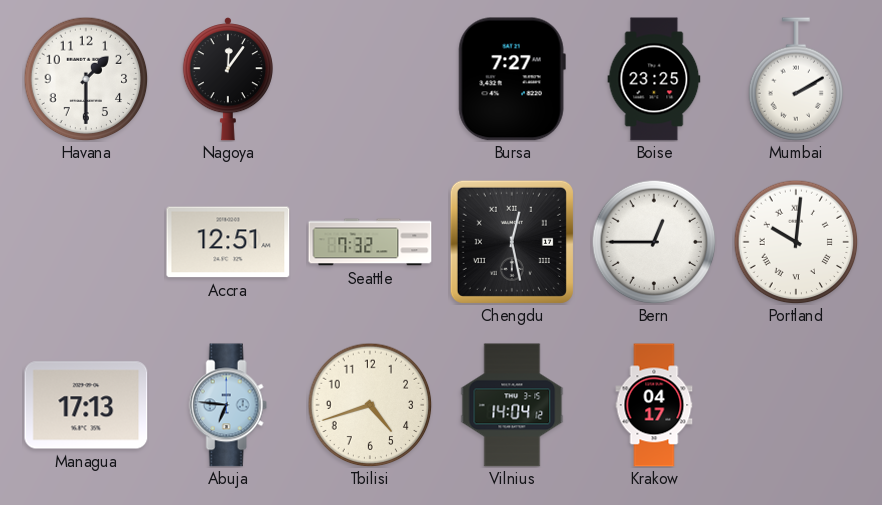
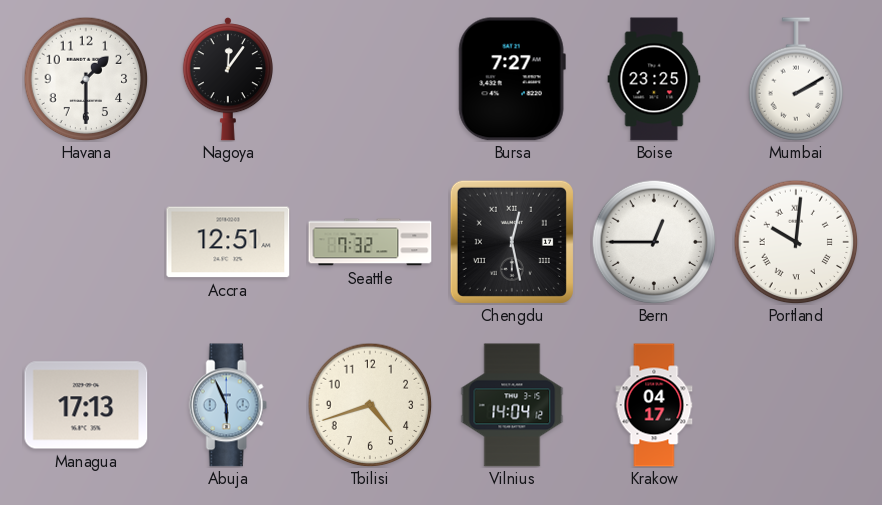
Abuja: 6:46 -> 5:56
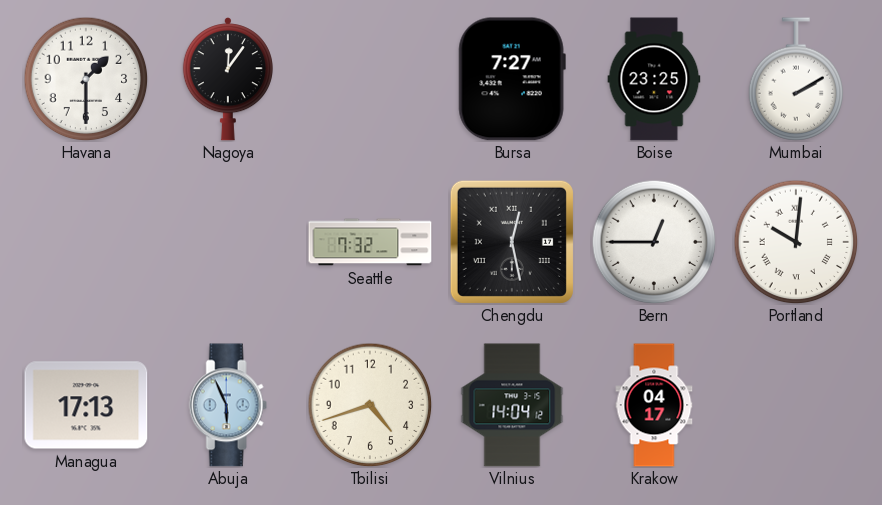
Accra: 12:51 -> none
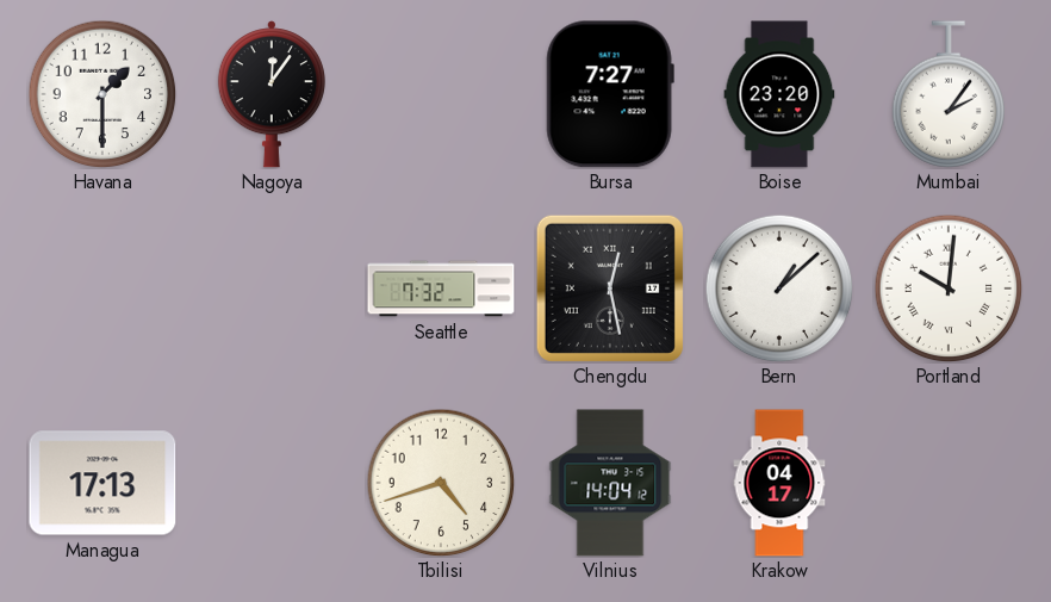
Boise: 23:25 -> 23:20
Mumbai: 2:10 -> 2:06
Bern: 12:45 -> 1:08
Abuja: 5:56 -> none
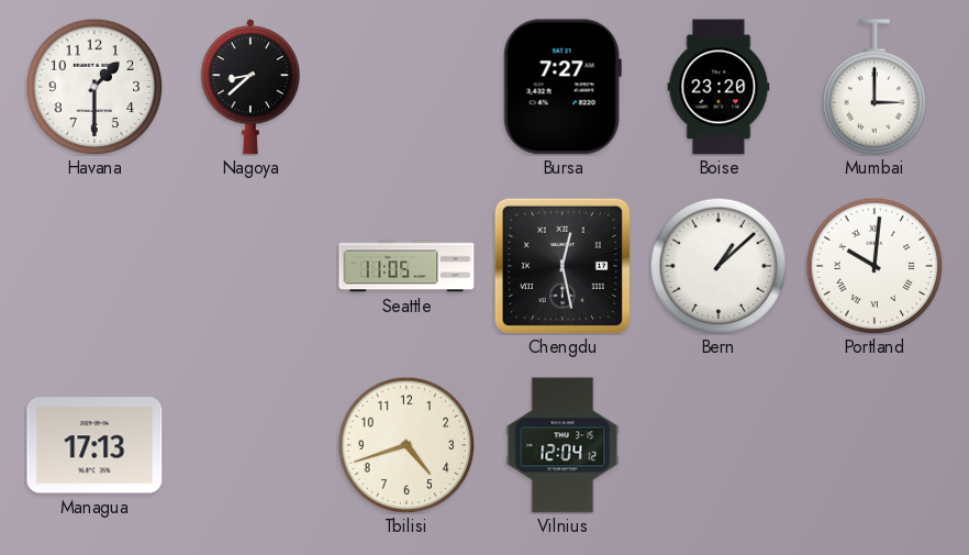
Nagoya: 12:06 -> 8:38
Mumbai: 2:06 -> 3:00
Seattle: 7:32 -> 11:05
Vilnius: 14:04 -> 12:04
Krakow: 04:17 -> none
